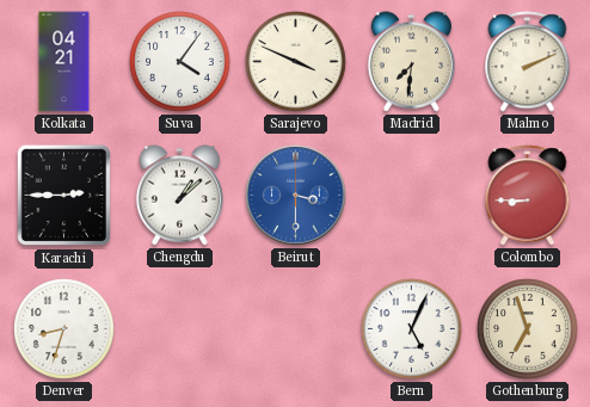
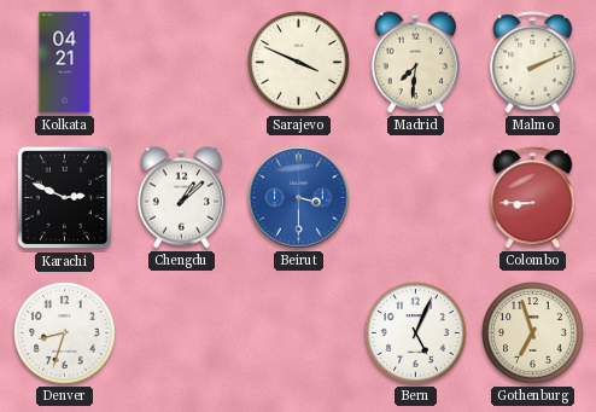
Suva: 4:06 -> none
Karachi: 2:45 -> 2:49
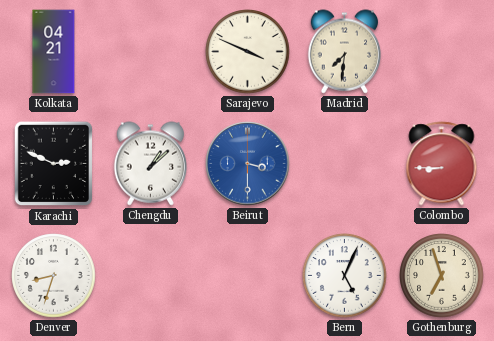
Malmo: 2:11 -> none
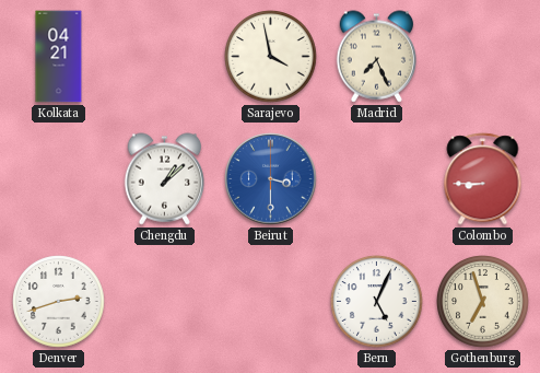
Sarajevo: 3:49 -> 3:58
Madrid: 7:31 -> 7:26
Karachi: 2:49 -> none
Denver: 8:33 -> 2:42
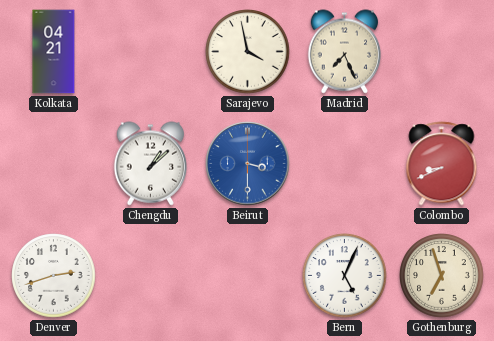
Colombo: 8:45 -> 8:41
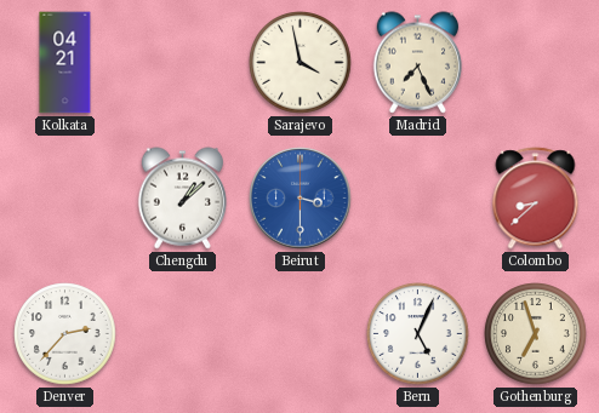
Colombo: 8:41 -> 8:38
Denver: 2:42 -> 2:37
